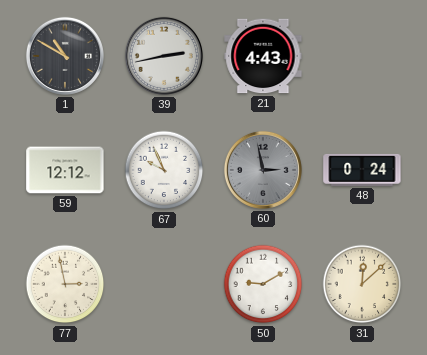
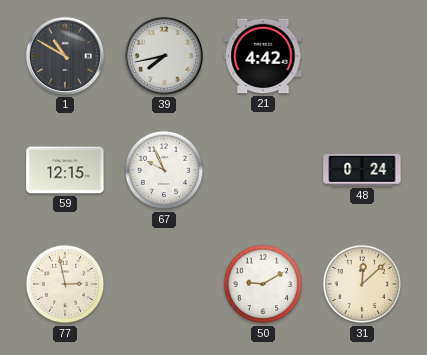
39: 2:43 -> 7:43
21: 4:43 -> 4:42
59: 12:12 -> 12:15
60: 2:58 -> none
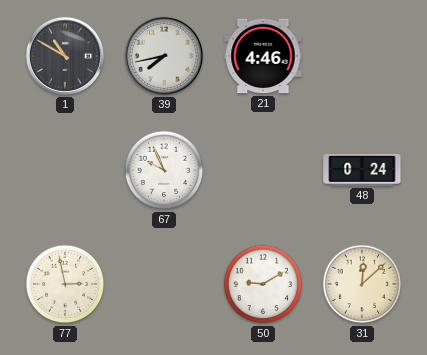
21: 4:42 -> 4:46
59: 12:15 -> none
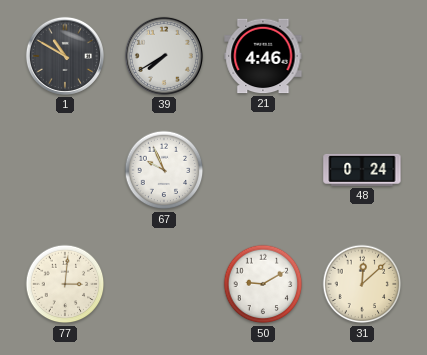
39: 7:43 -> 7:40
77: 2:58 -> 3:01
